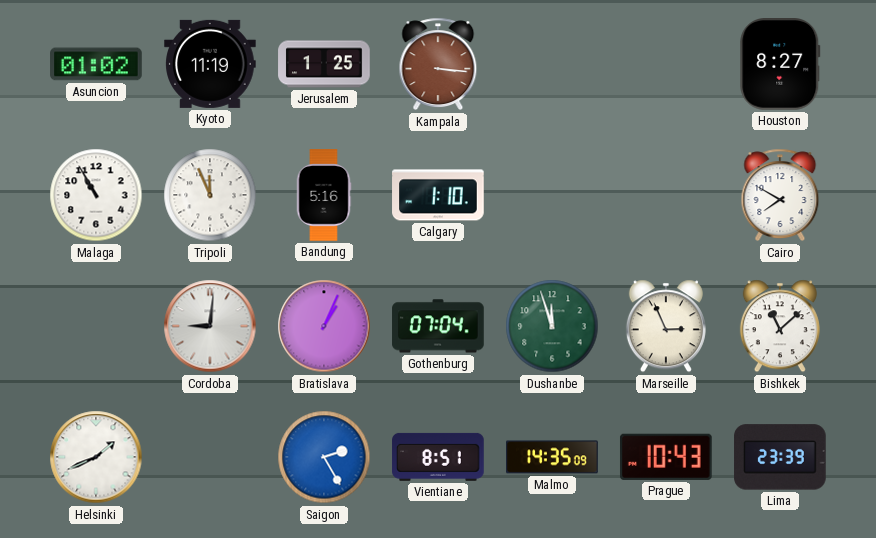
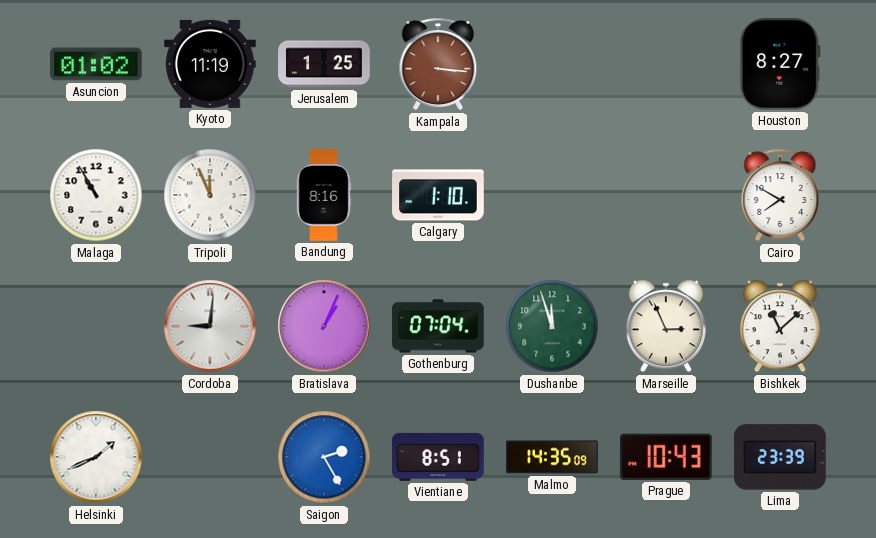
Bandung: 5:16 -> 8:16
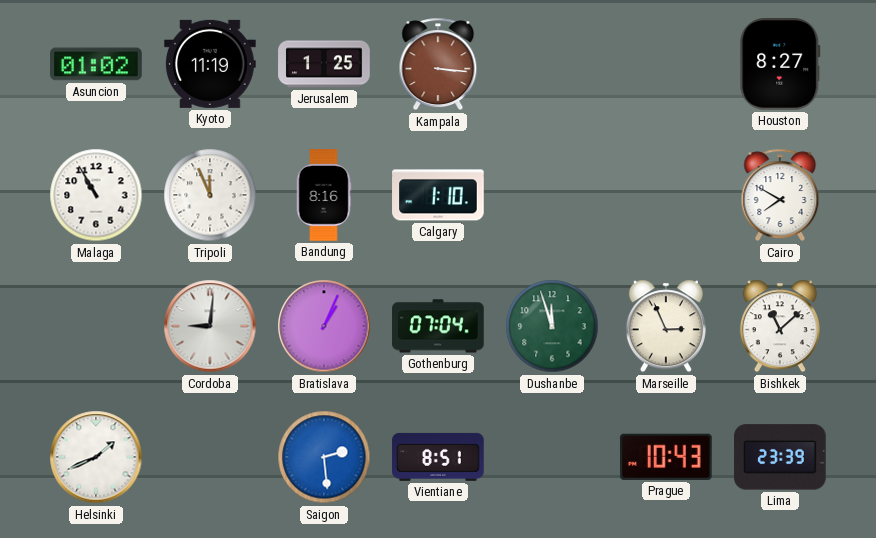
Saigon: 2:25 -> 2:29
Malmo: 14:35 -> none
